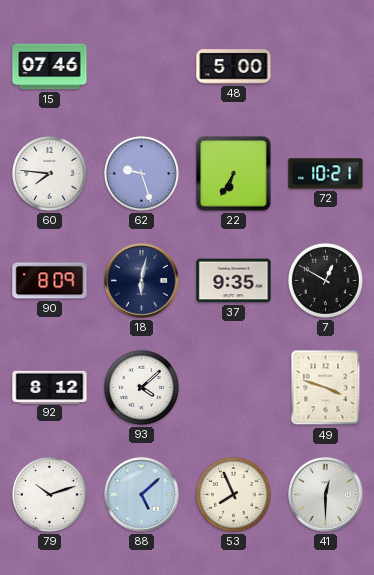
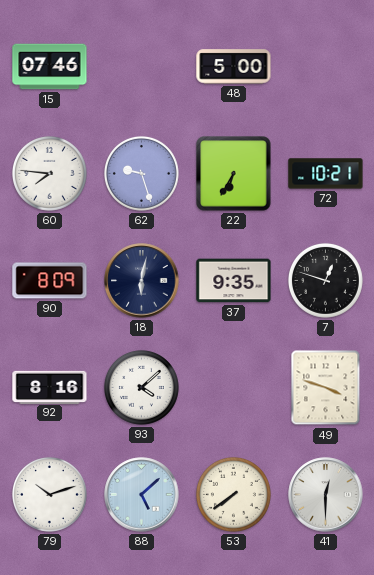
7: 12:50 -> 12:48
92: 8:12 -> 8:16
53: 7:56 -> 7:39
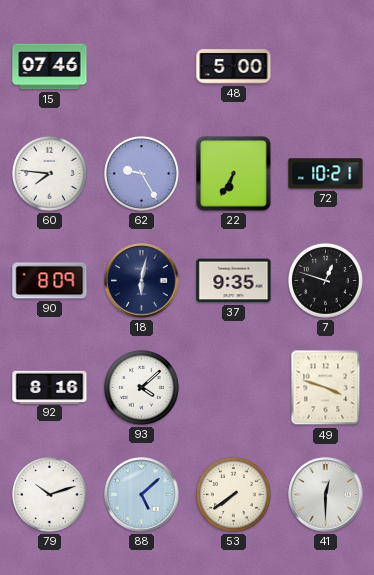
62: 9:27 -> 9:25
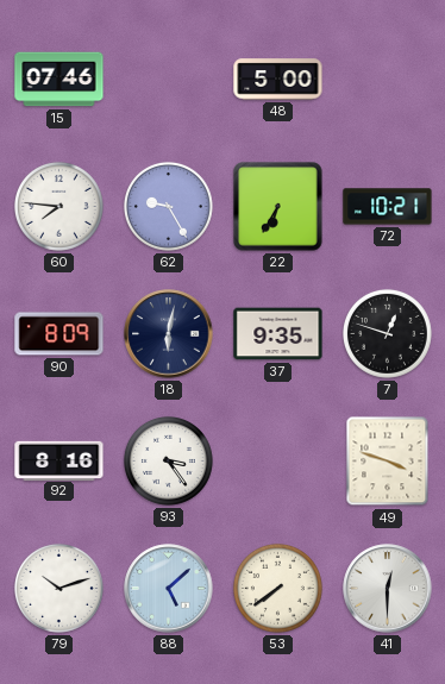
93: 4:08 -> 3:24
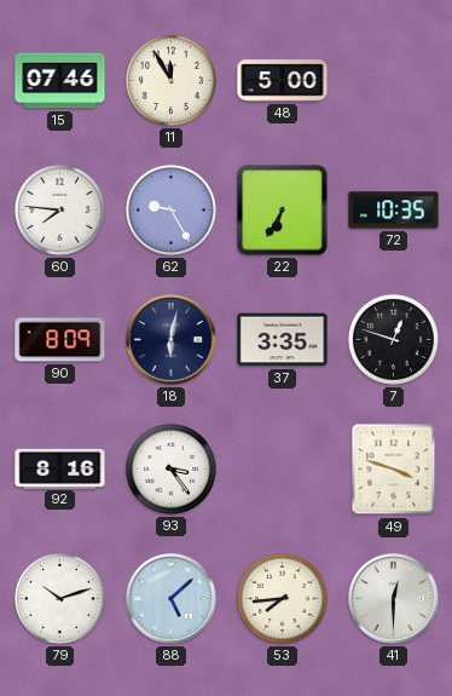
11: none -> 11:55
72: 10:21 -> 10:35
37: 9:35 -> 3:35
53: 7:39 -> 7:44
